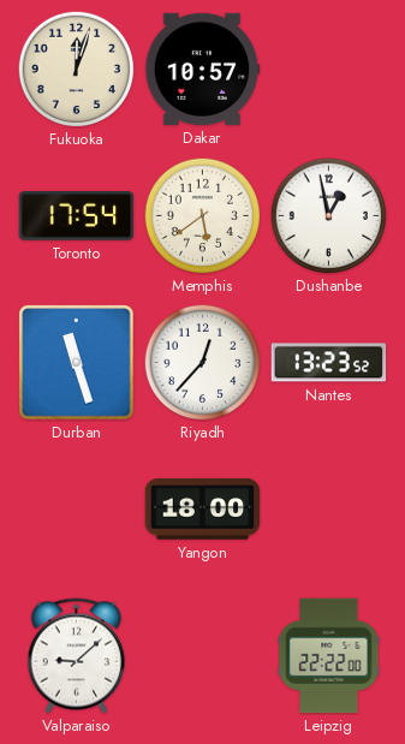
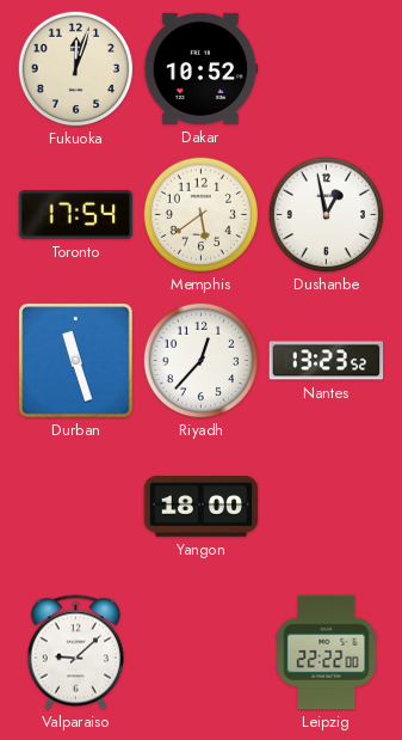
Dakar: 10:57 -> 10:52
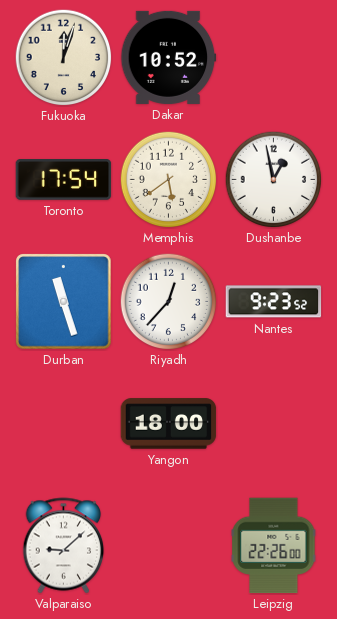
Nantes: 13:23 -> 9:23
Leipzig: 22:22 -> 22:26
